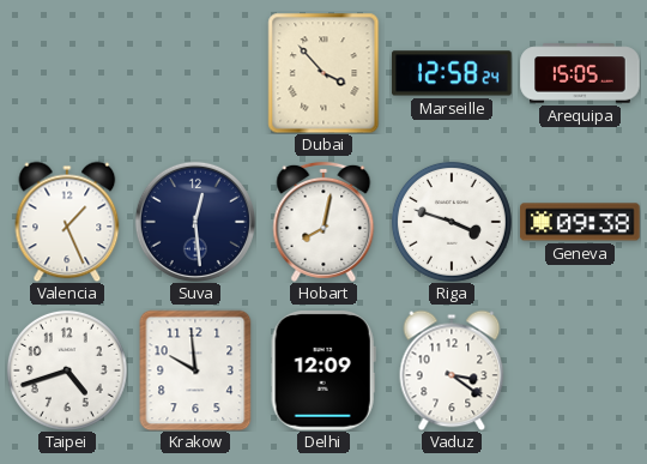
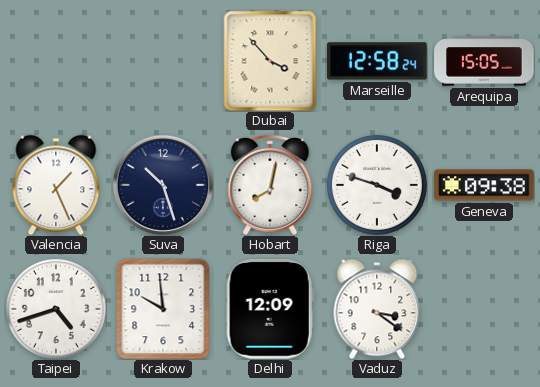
Suva: 12:29 -> 10:27
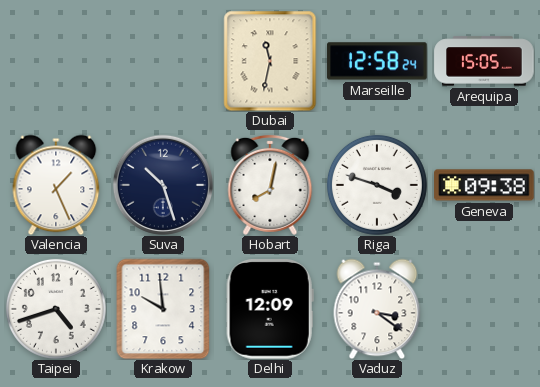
Dubai: 3:53 -> 11:32
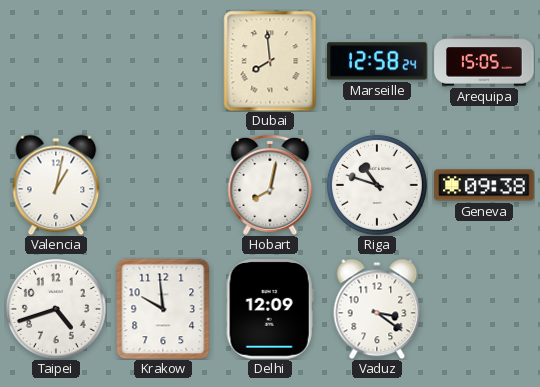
Dubai: 11:32 -> 7:59
Valencia: 1:26 -> 1:02
Suva: 10:27 -> none
Riga: 3:48 -> 10:48
